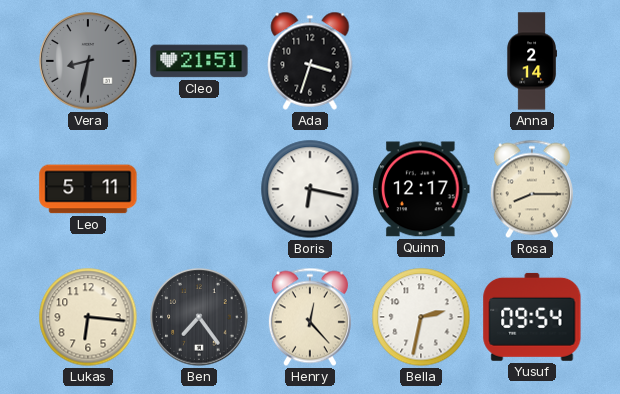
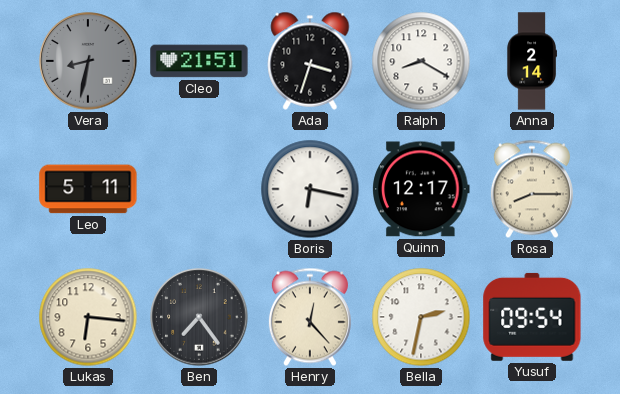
Ralph: none -> 8:20
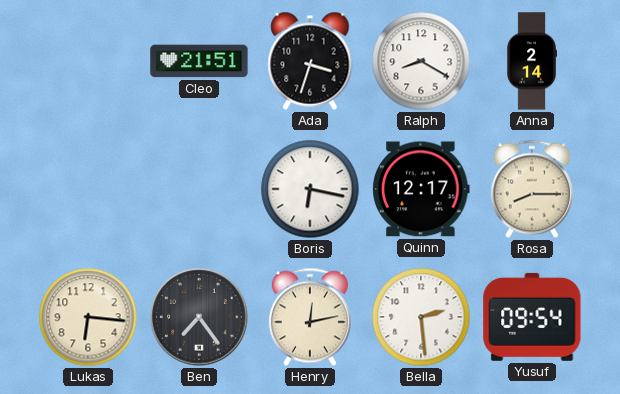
Vera: 8:32 -> none
Leo: 5:11 -> none
Henry: 12:23 -> 12:13
Bella: 2:32 -> 2:29
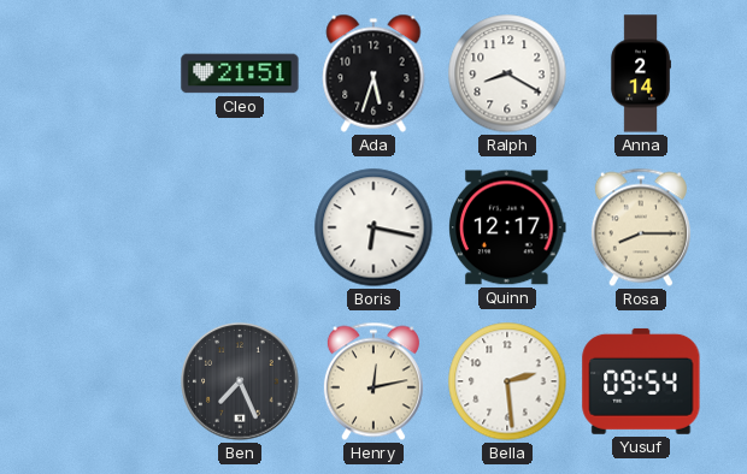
Ada: 3:33 -> 5:33
Lukas: 6:16 -> none
Ben: 7:24 -> 7:26
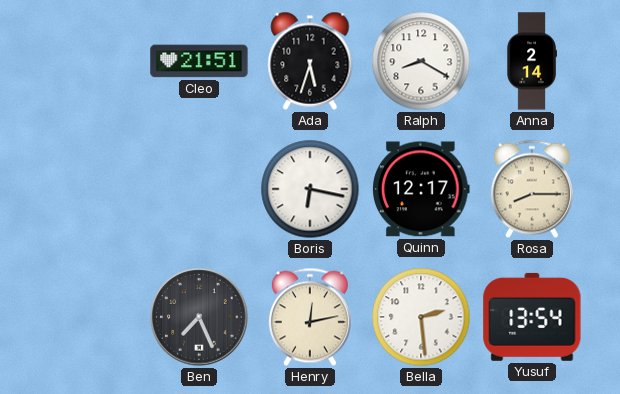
Yusuf: 09:54 -> 13:54
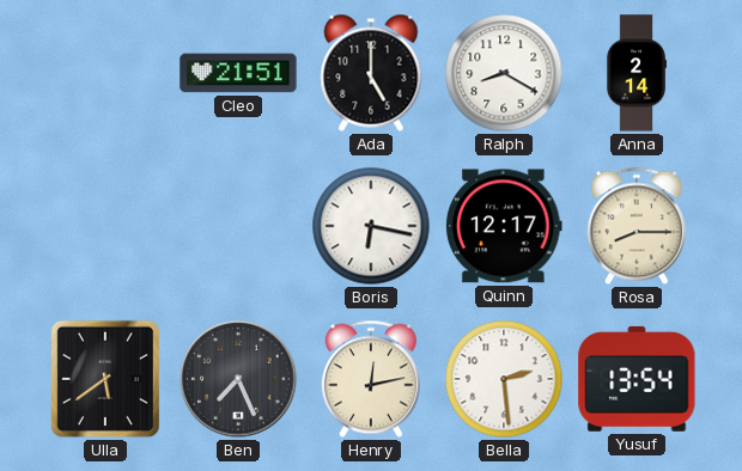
Ada: 5:33 -> 5:00
Ulla: none -> 5:39
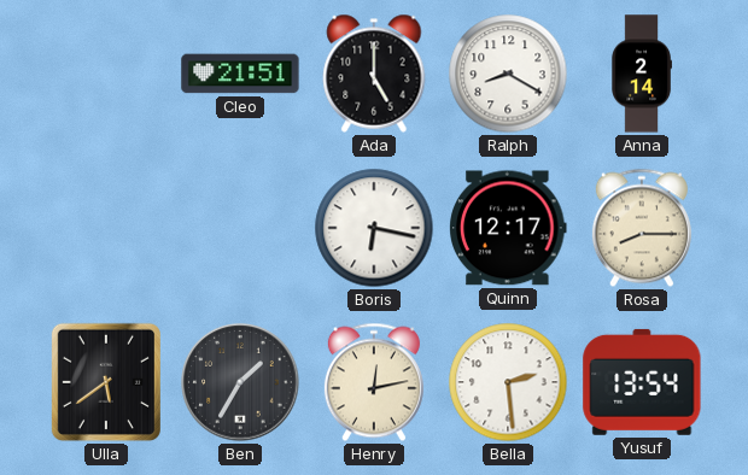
Ben: 7:26 -> 1:35
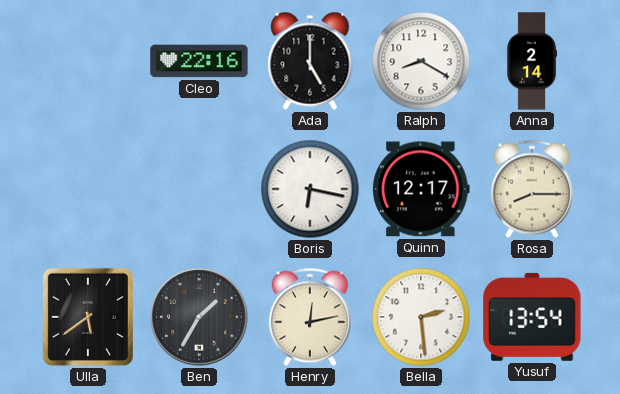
Cleo: 21:51 -> 22:16
